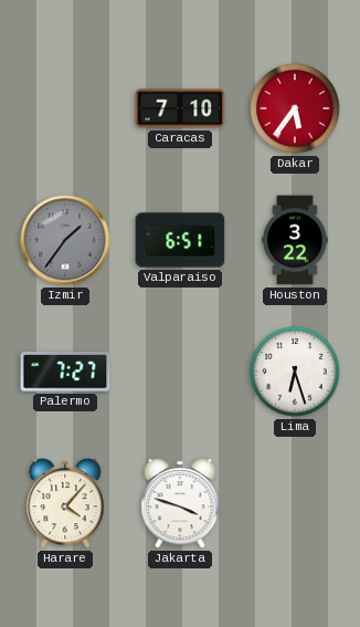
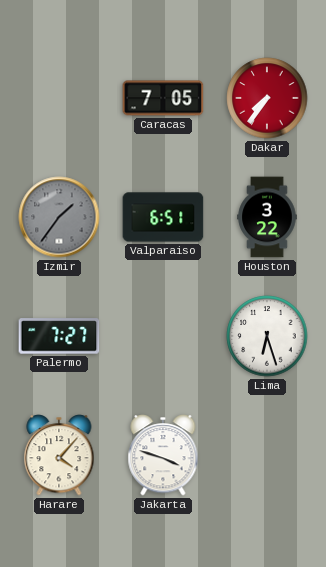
Caracas: 7:10 -> 7:05
Dakar: 5:36 -> 7:36
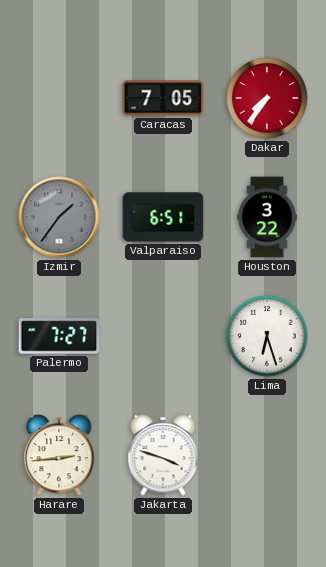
Harare: 4:07 -> 2:44
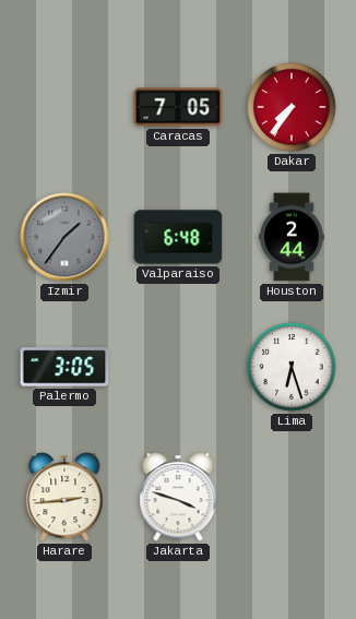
Valparaiso: 6:51 -> 6:48
Houston: 3:22 -> 2:44
Palermo: 7:27 -> 3:05
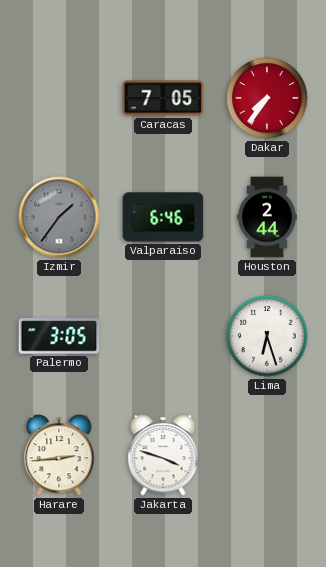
Valparaiso: 6:48 -> 6:46
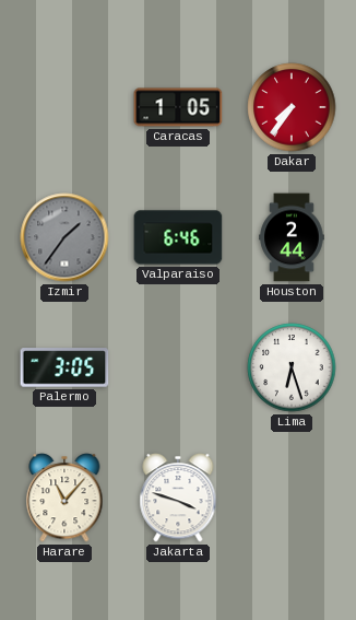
Caracas: 7:05 -> 1:05
Harare: 2:44 -> 11:07
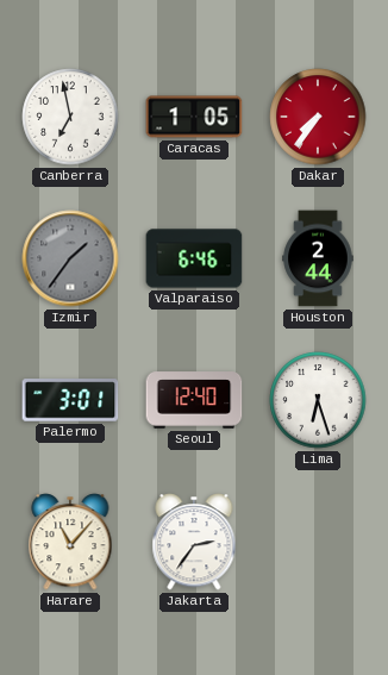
Canberra: none -> 6:58
Palermo: 3:05 -> 3:01
Seoul: none -> 12:40
Jakarta: 3:48 -> 2:36
